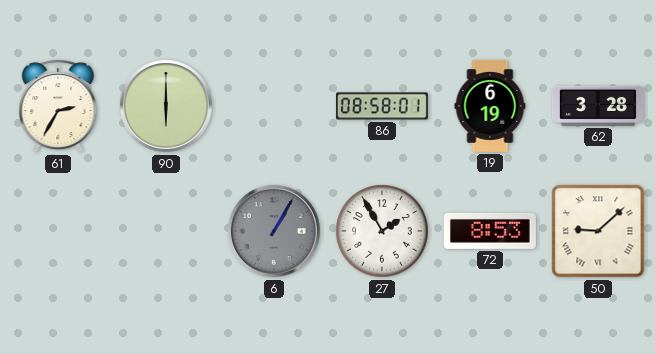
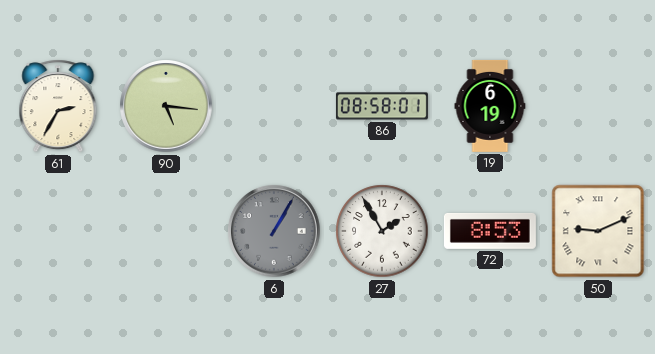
90: 6:00 -> 5:16
62: 3:28 -> none
50: 9:08 -> 9:11
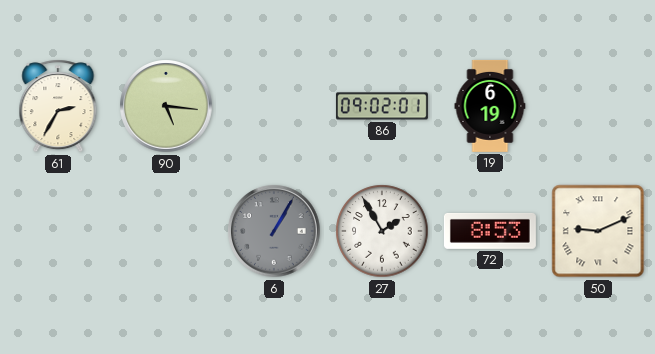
86: 08:58 -> 09:02
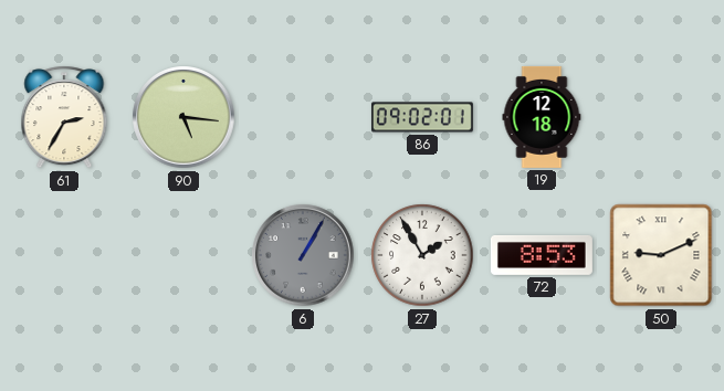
19: 6:19 -> 12:18
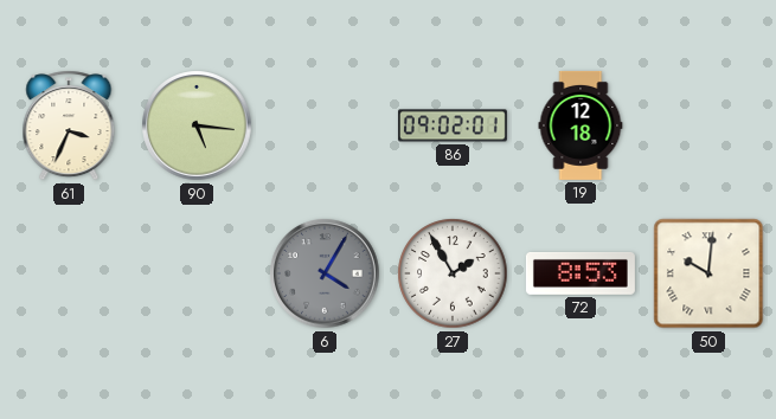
61: 2:35 -> 3:34
6: 1:05 -> 4:05
50: 9:11 -> 10:01
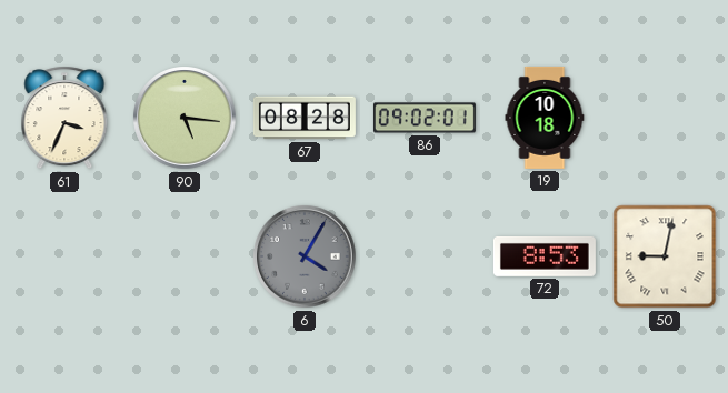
67: none -> 08:28
19: 12:18 -> 10:18
27: 1:55 -> none
50: 10:01 -> 9:02
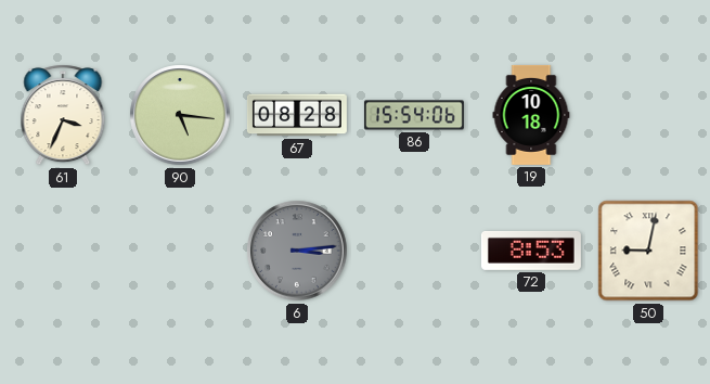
86: 09:02 -> 15:54
6: 4:05 -> 3:14
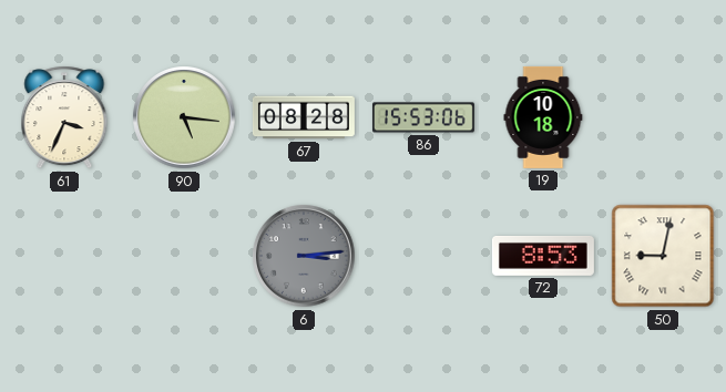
86: 15:54 -> 15:53
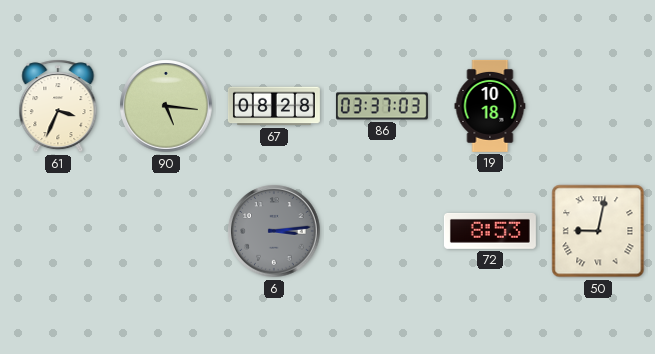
86: 15:53 -> 03:37
